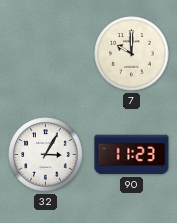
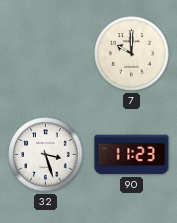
32: 3:05 -> 3:27
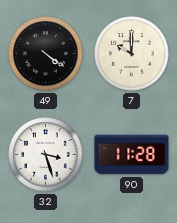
49: none -> 4:21
90: 11:23 -> 11:28
